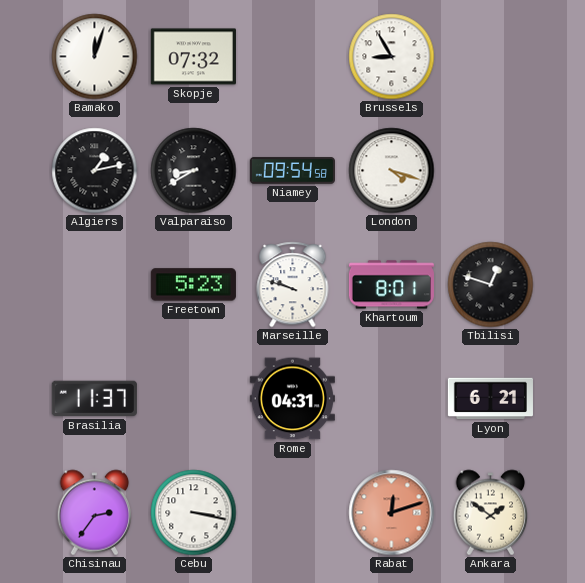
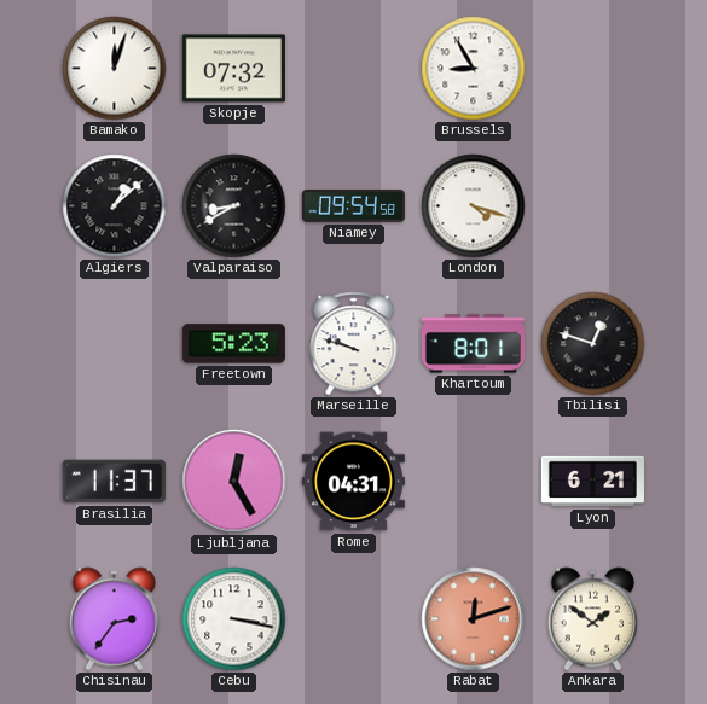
Algiers: 1:13 -> 1:08
Ljubljana: none -> 12:25
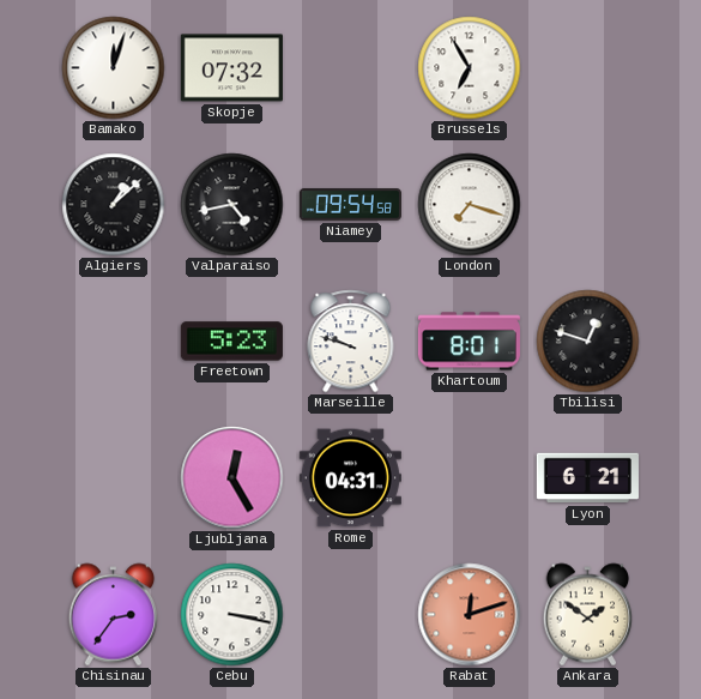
Brussels: 8:55 -> 6:55
Valparaiso: 8:40 -> 4:43
London: 4:18 -> 7:18
Brasilia: 11:37 -> none
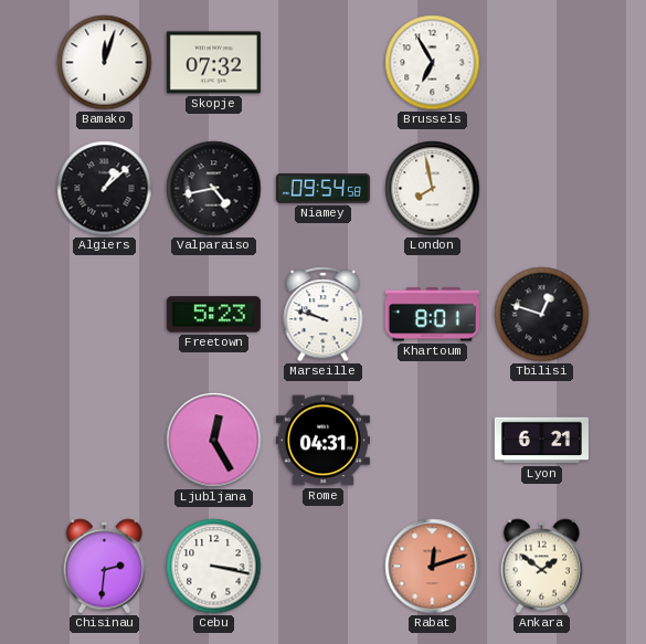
London: 7:18 -> 7:58
Chisinau: 2:36 -> 2:31
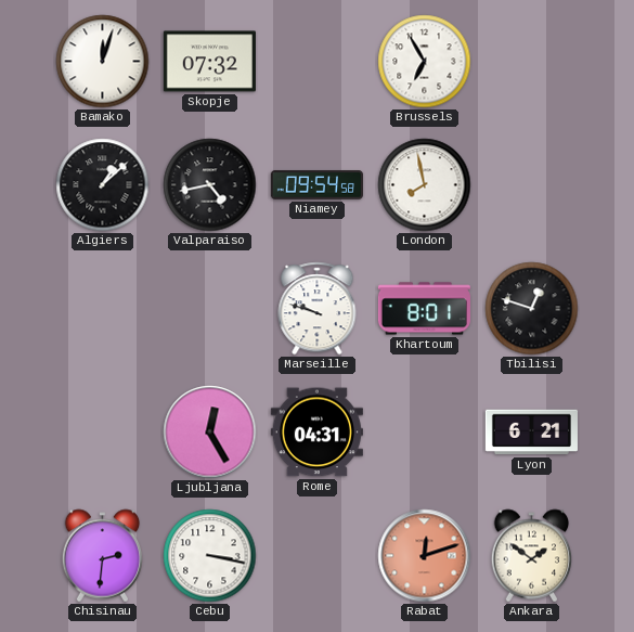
Freetown: 5:23 -> none
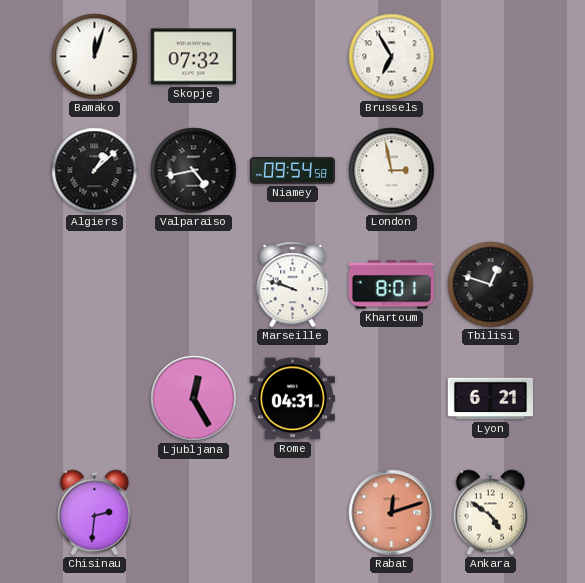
London: 7:58 -> 2:58
Cebu: 3:17 -> none
Ankara: 1:51 -> 4:51
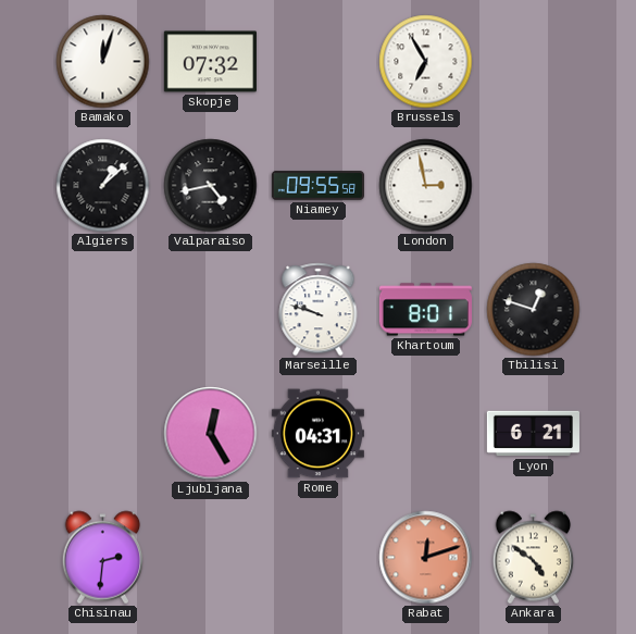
Niamey: 09:54 -> 09:55
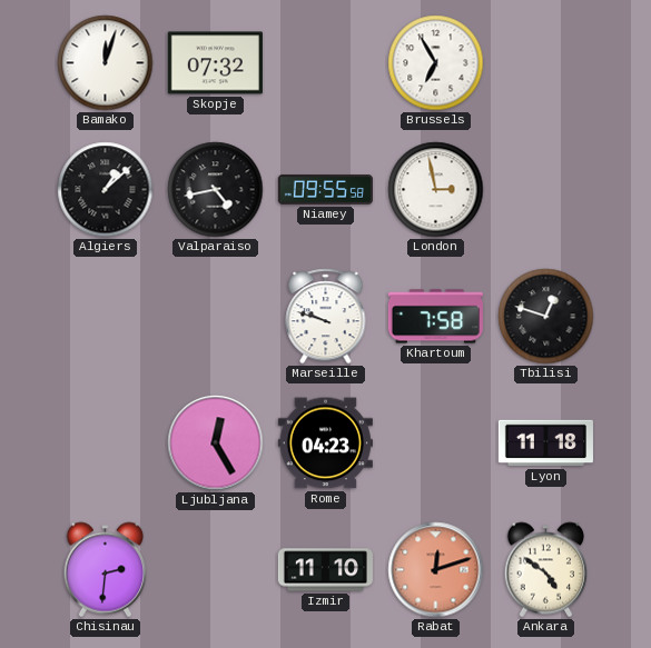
Khartoum: 8:01 -> 7:58
Rome: 04:31 -> 04:23
Lyon: 6:21 -> 11:18
Izmir: none -> 11:10
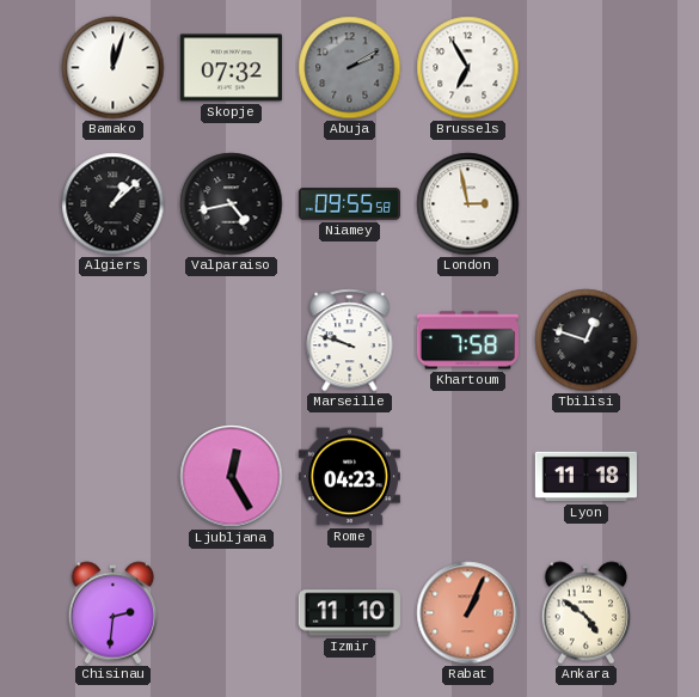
Abuja: none -> 2:10
Rabat: 12:12 -> 1:04
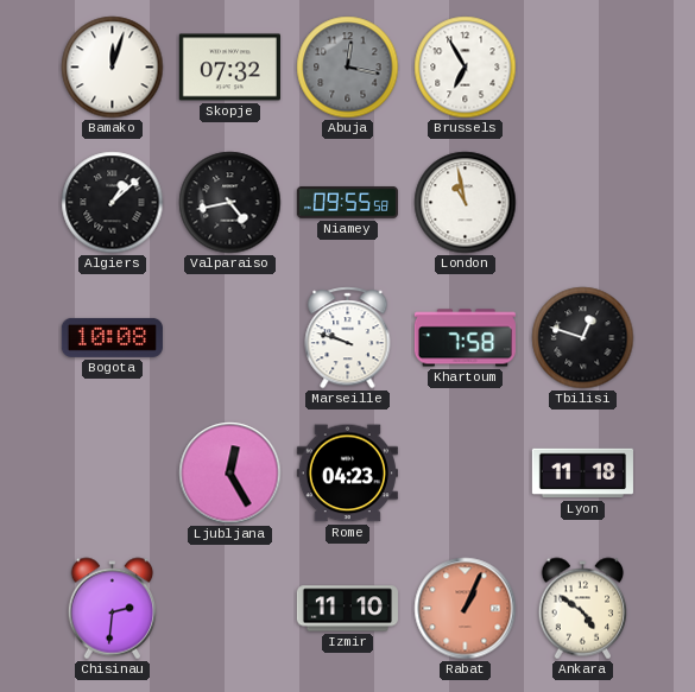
Abuja: 2:10 -> 12:17
London: 2:58 -> 10:58
Bogota: none -> 10:08
